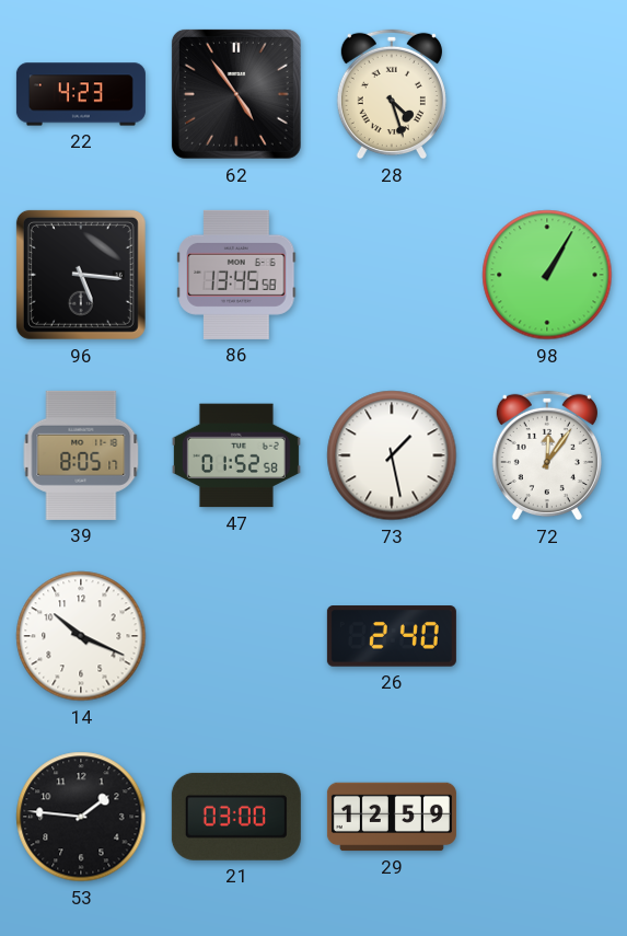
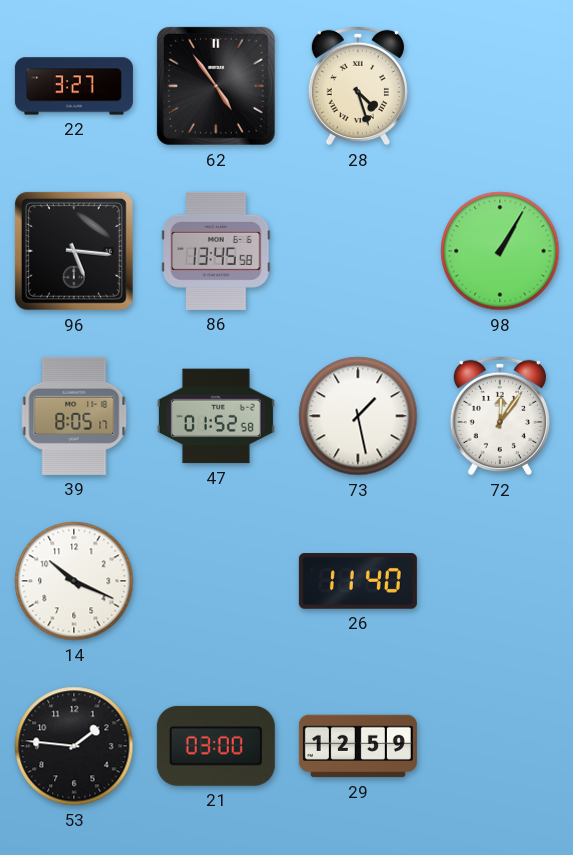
22: 4:23 -> 3:27
26: 2:40 -> 11:40
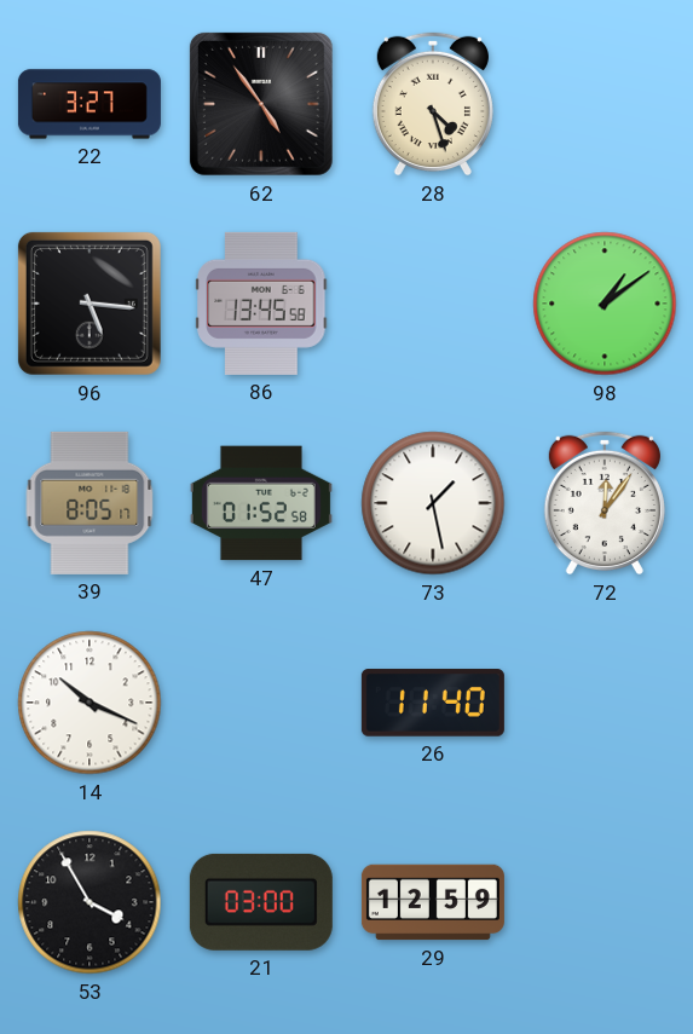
98: 1:05 -> 1:09
53: 1:46 -> 3:55
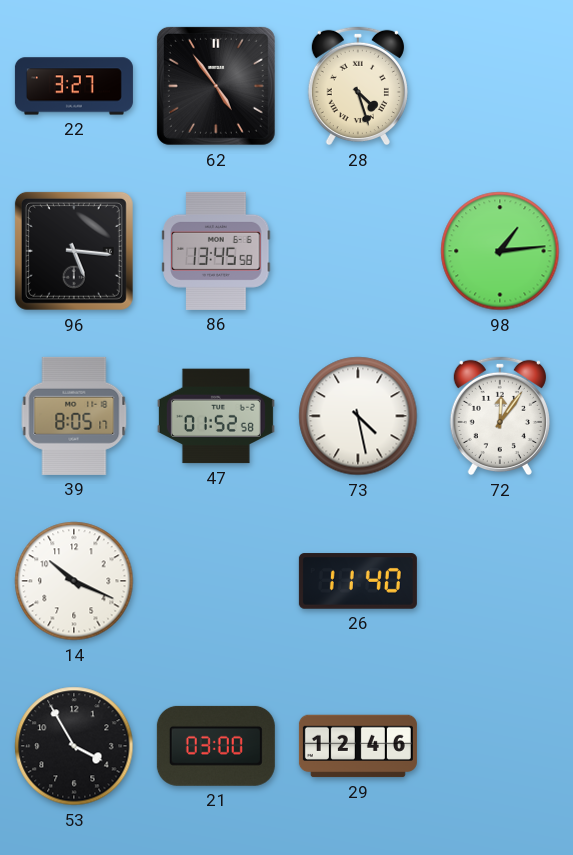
98: 1:09 -> 1:14
73: 1:28 -> 4:28
29: 12:59 -> 12:46
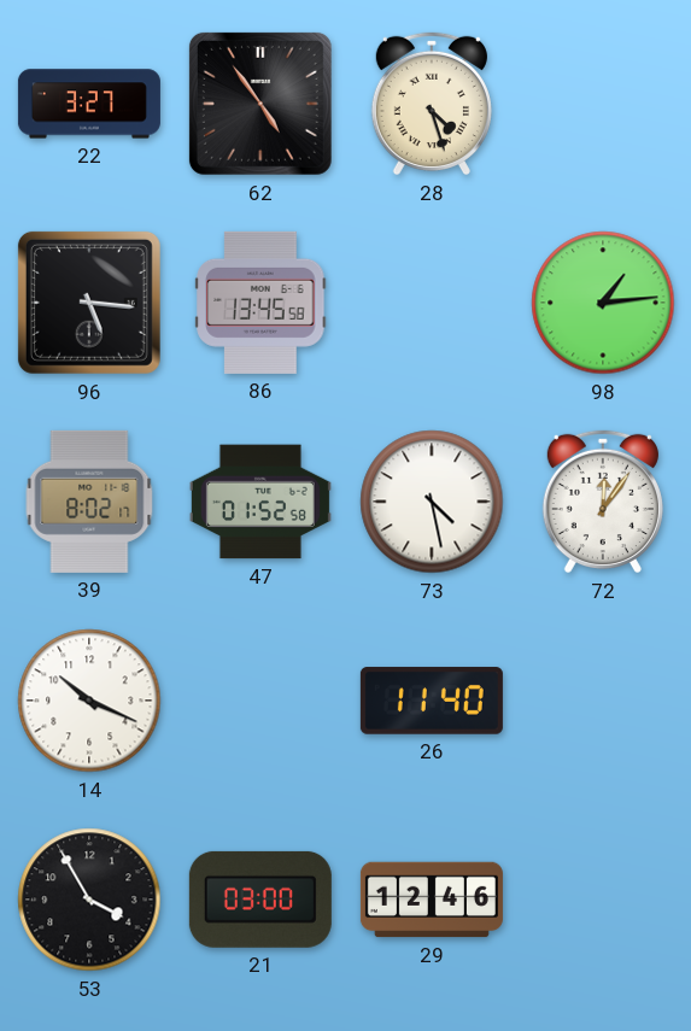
39: 8:05 -> 8:02
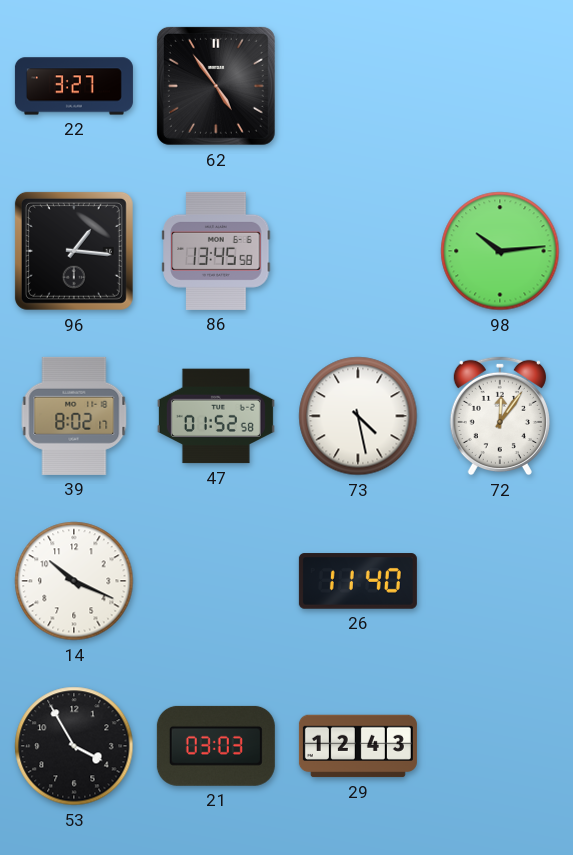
28: 4:27 -> none
96: 5:16 -> 1:16
98: 1:14 -> 10:14
21: 03:00 -> 03:03
29: 12:46 -> 12:43
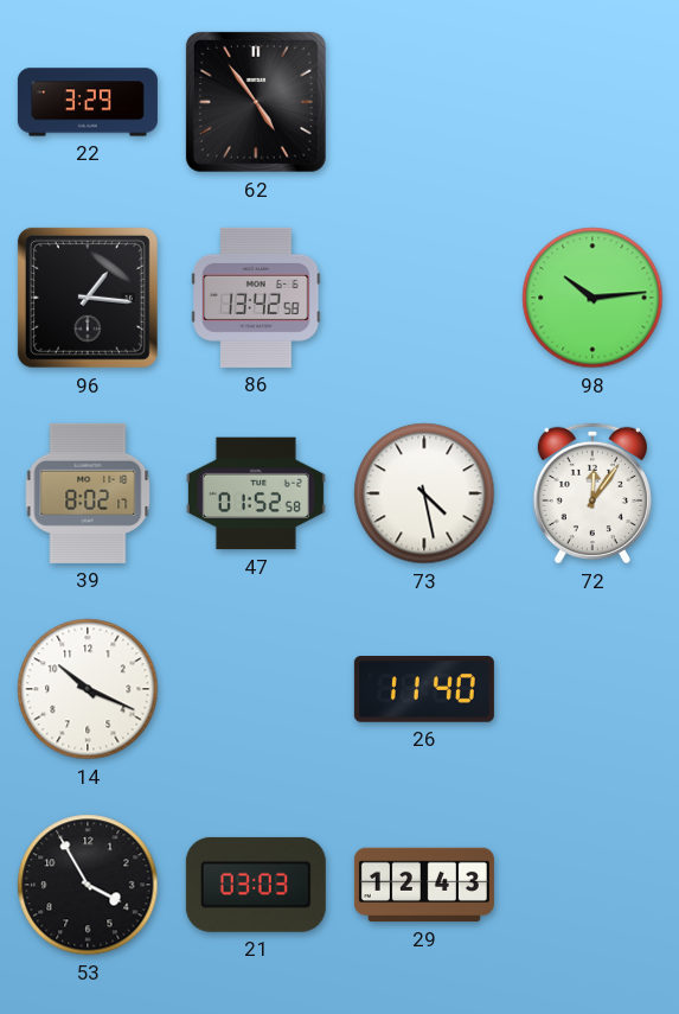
22: 3:27 -> 3:29
86: 13:45 -> 13:42
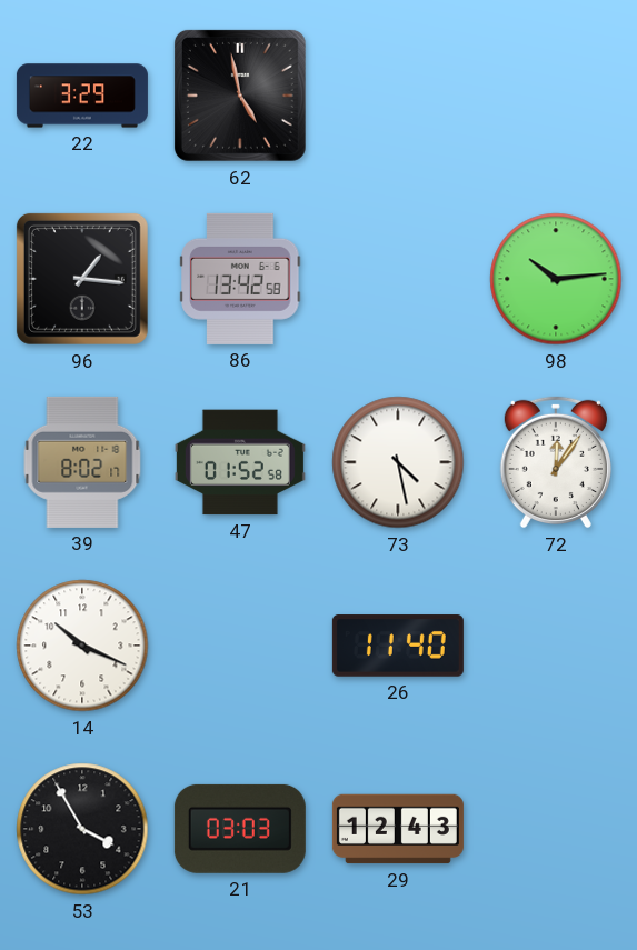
62: 4:54 -> 4:58
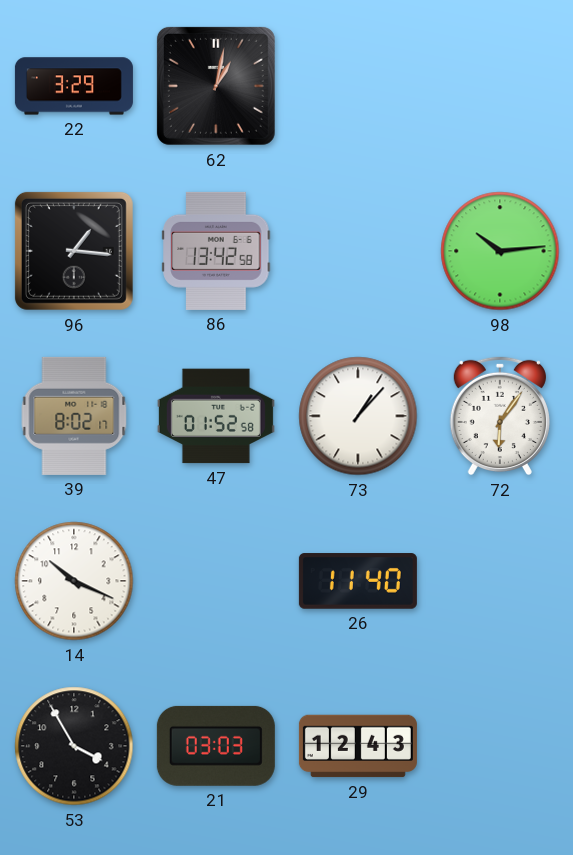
62: 4:58 -> 1:02
73: 4:28 -> 1:07
72: 12:06 -> 6:06
